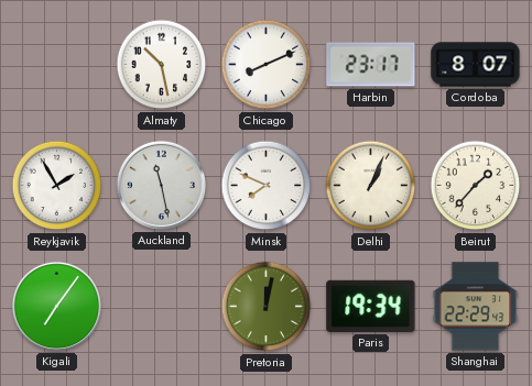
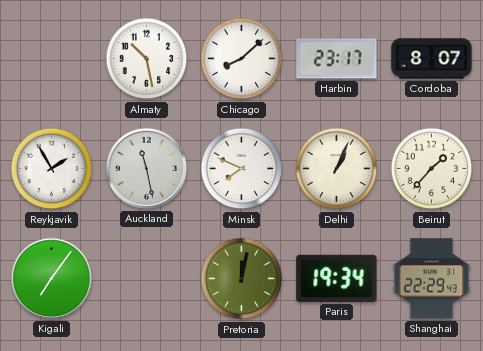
Chicago: 8:11 -> 8:08
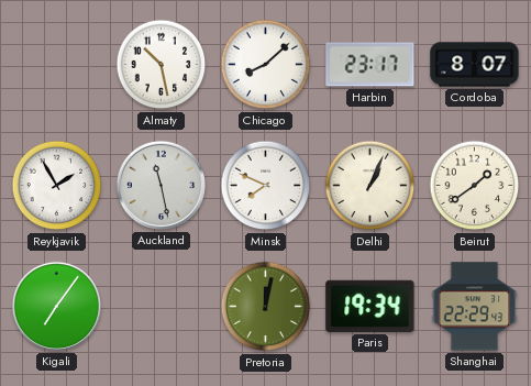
Beirut: 1:37 -> 1:39
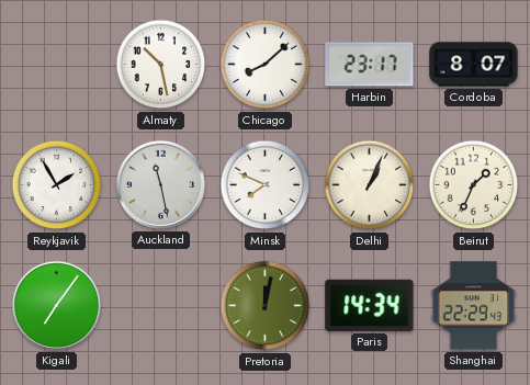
Beirut: 1:39 -> 1:34
Paris: 19:34 -> 14:34
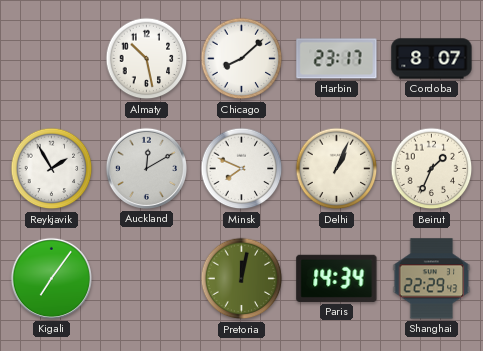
Auckland: 11:28 -> 12:10
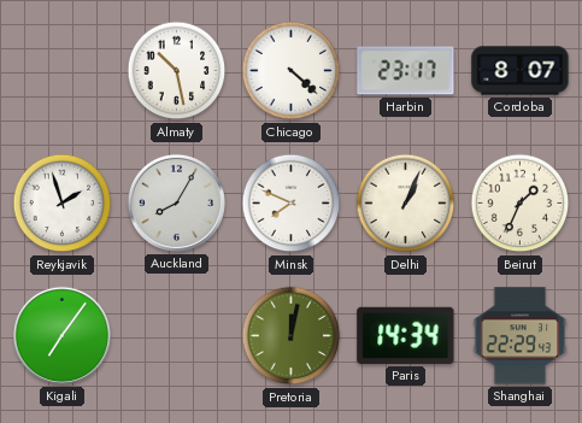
Chicago: 8:08 -> 4:22
Reykjavik: 1:55 -> 1:57
Auckland: 12:10 -> 8:05
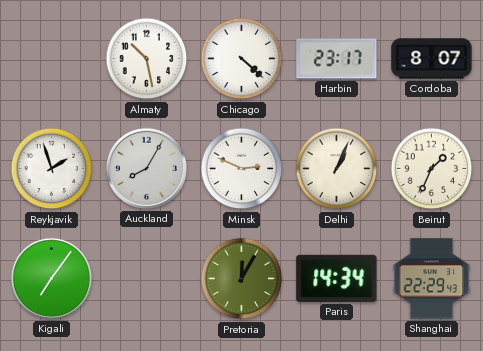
Minsk: 7:49 -> 2:49
Pretoria: 12:02 -> 12:05
